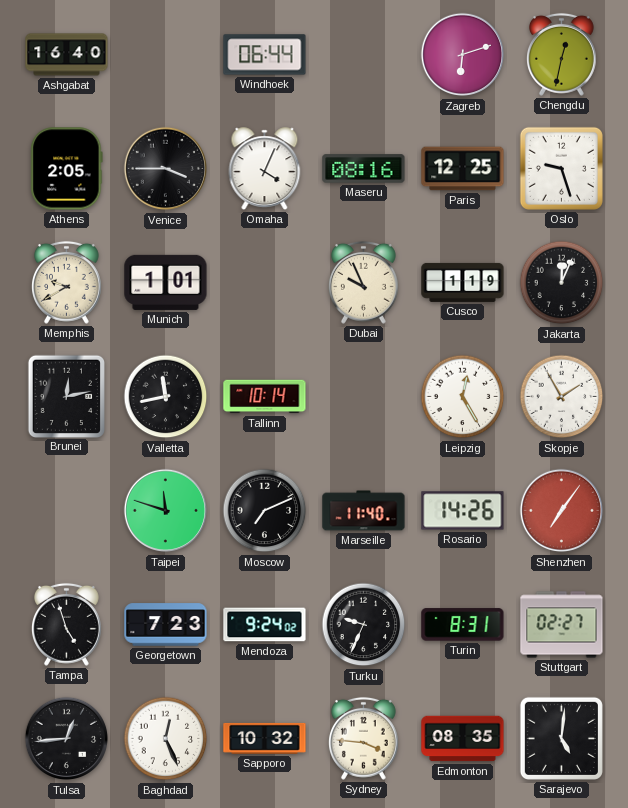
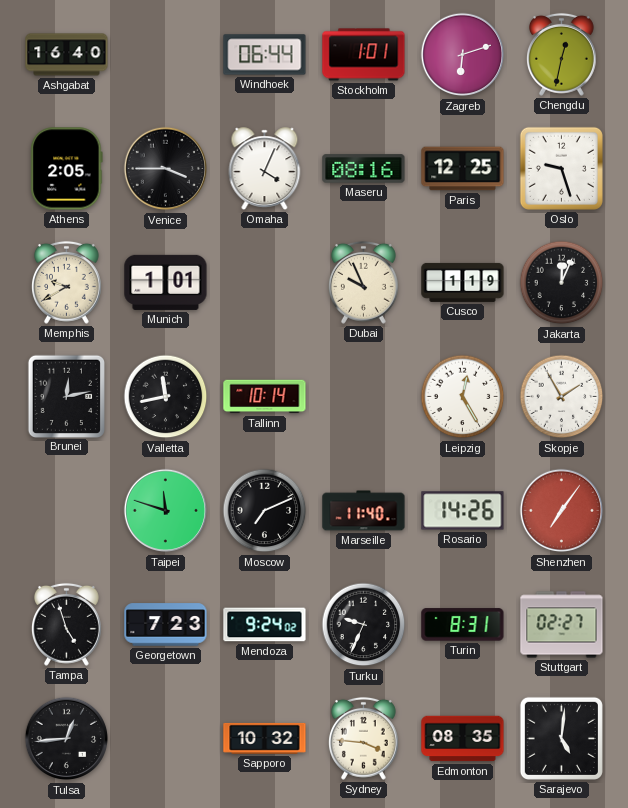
Stockholm: none -> 1:01
Baghdad: 12:26 -> none
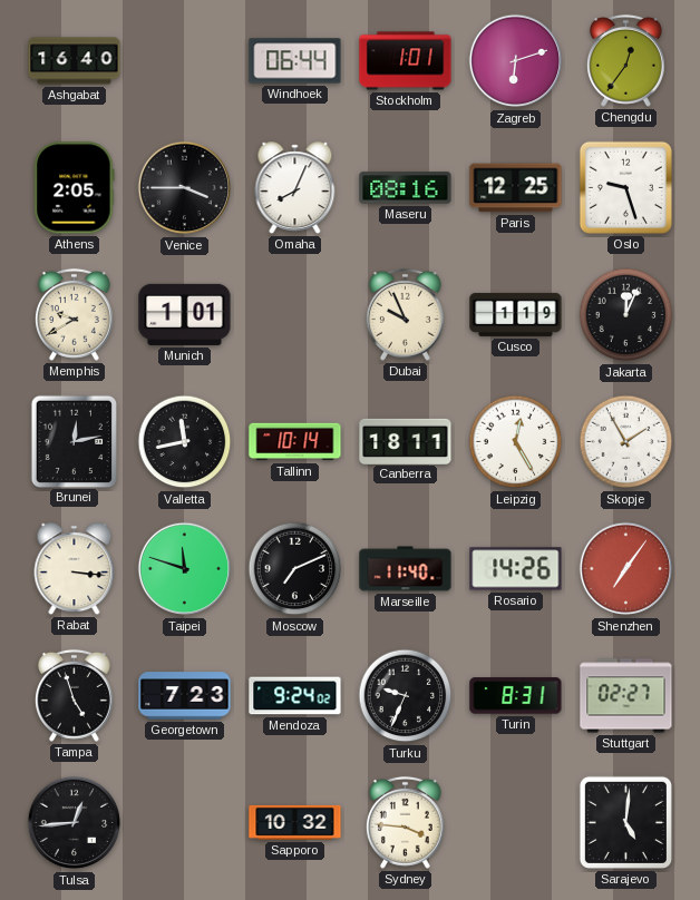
Chengdu: 12:32 -> 12:36
Omaha: 4:04 -> 8:04
Canberra: none -> 18:11
Rabat: none -> 3:16
Edmonton: 08:35 -> none
